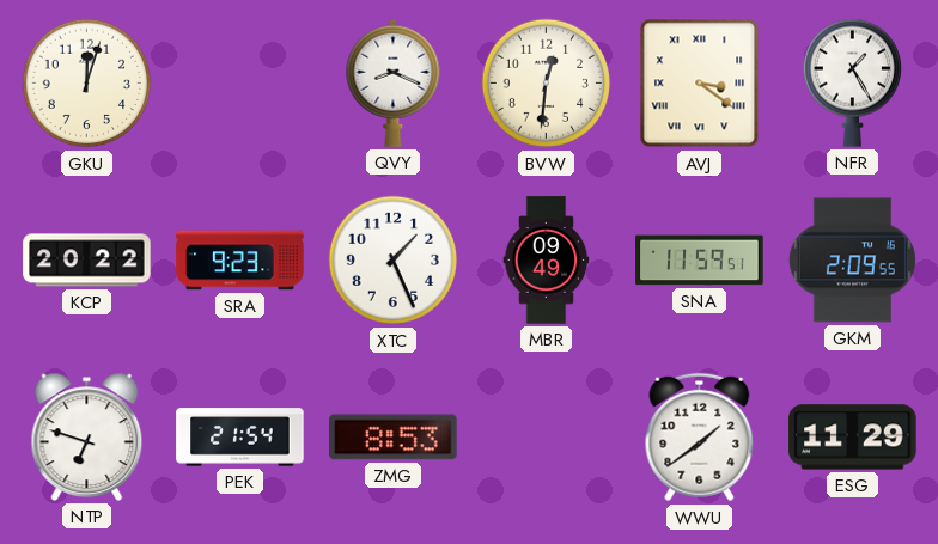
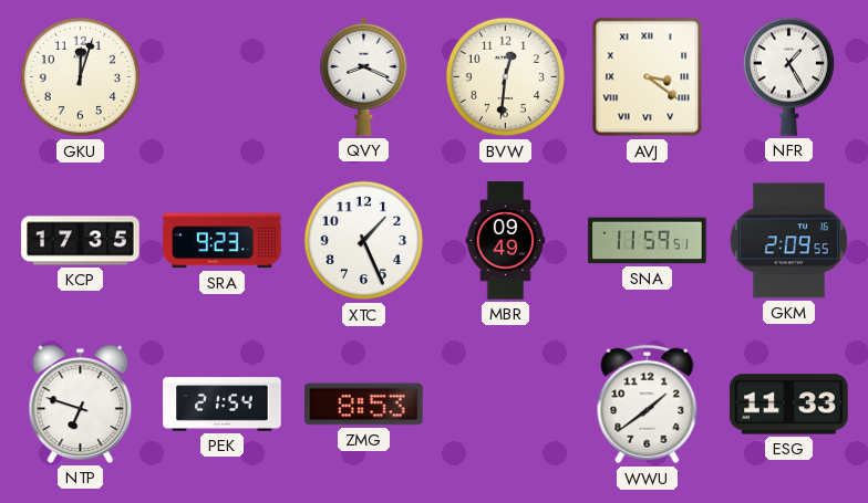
KCP: 20:22 -> 17:35
ESG: 11:29 -> 11:33
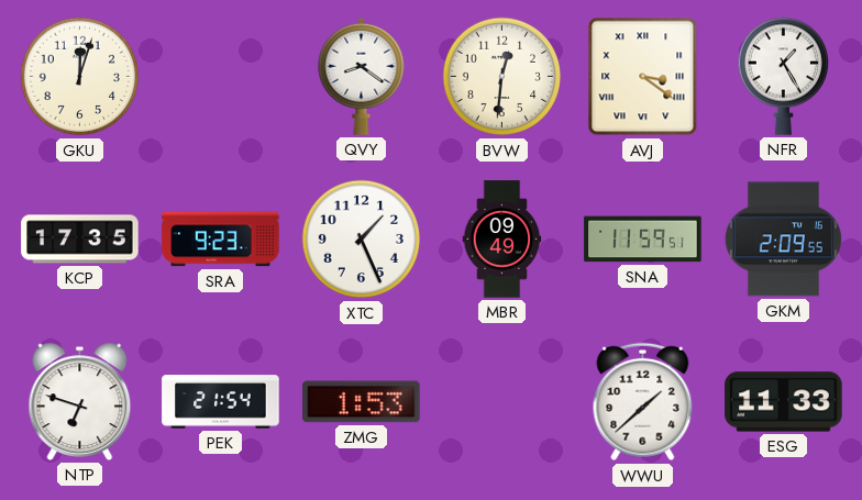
QVY: 8:19 -> 8:21
ZMG: 8:53 -> 1:53
WWU: 1:39 -> 1:38
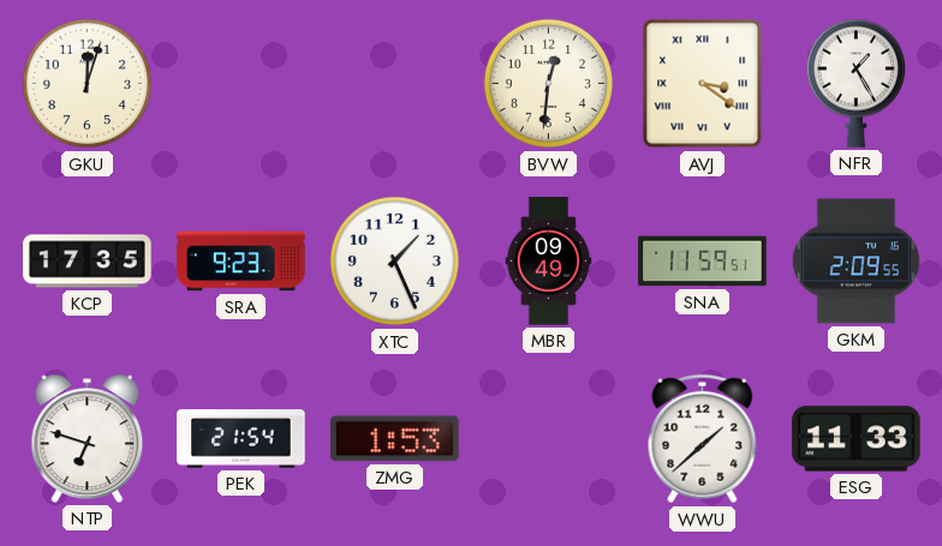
QVY: 8:21 -> none
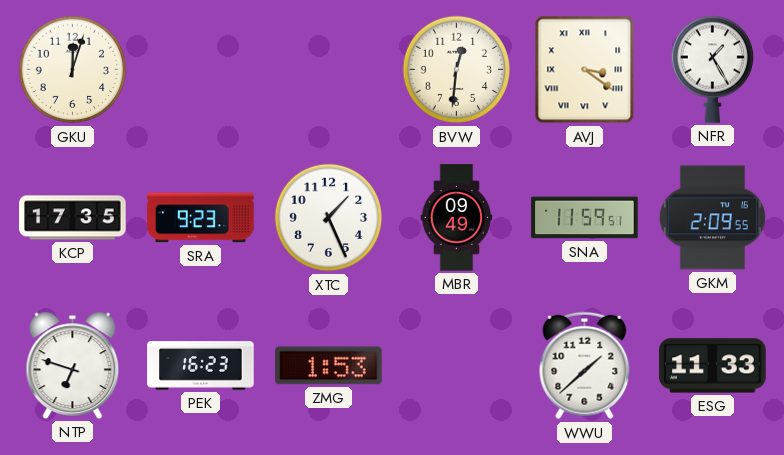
PEK: 21:54 -> 16:23
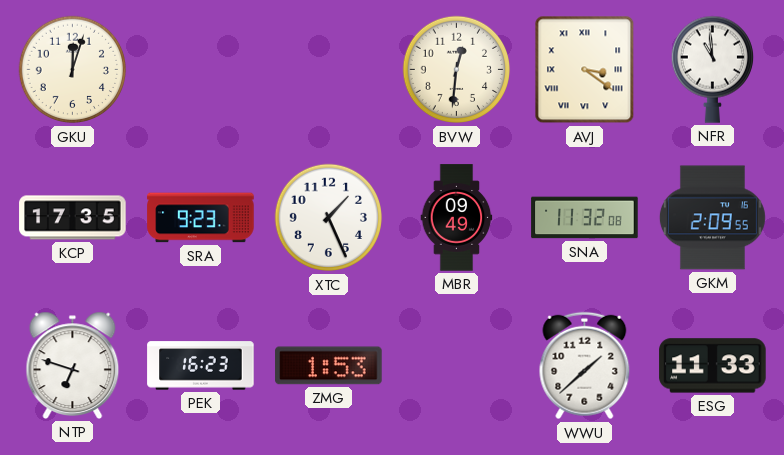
NFR: 1:25 -> 10:59
SNA: 11:59 -> 11:32
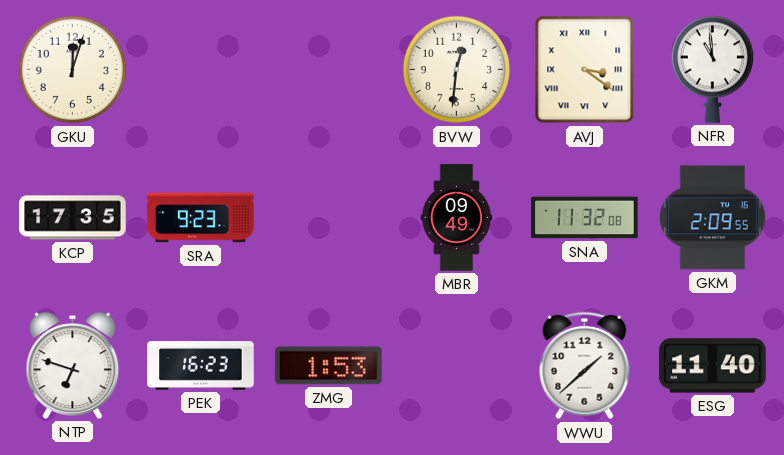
XTC: 1:26 -> none
ESG: 11:33 -> 11:40
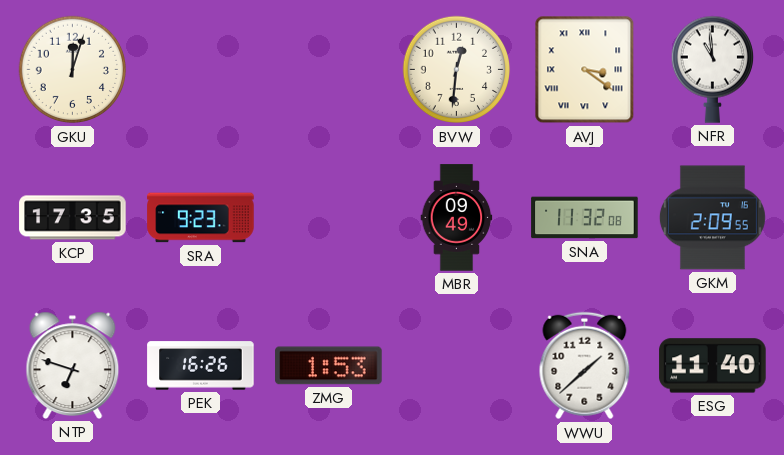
PEK: 16:23 -> 16:26
